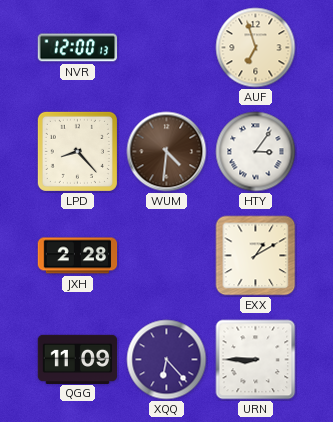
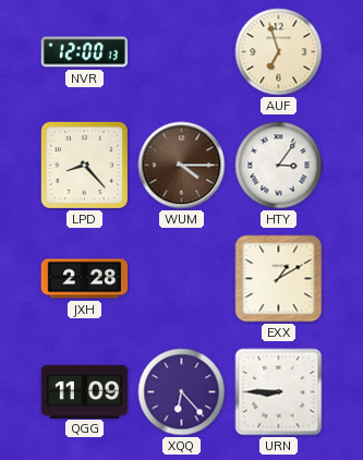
WUM: 4:31 -> 4:15
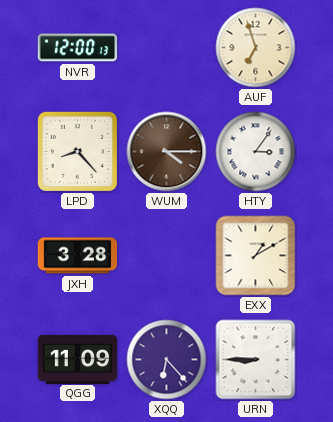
JXH: 2:28 -> 3:28
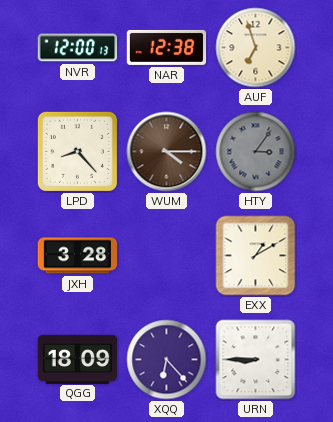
NAR: none -> 12:38
HTY dial: white -> grey
QGG: 11:09 -> 18:09
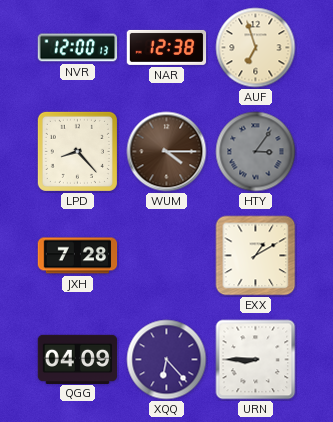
JXH: 3:28 -> 7:28
QGG: 18:09 -> 04:09
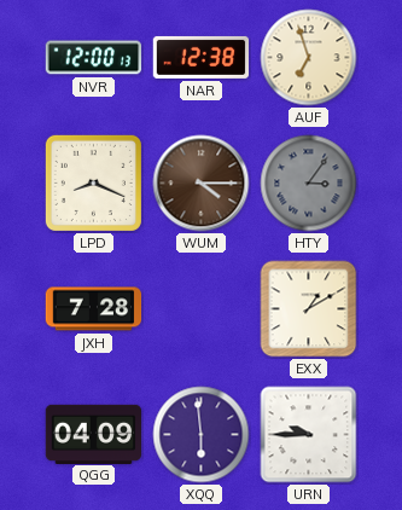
LPD: 8:23 -> 8:19
XQQ: 6:23 -> 5:59
URN: 8:45 -> 9:45
